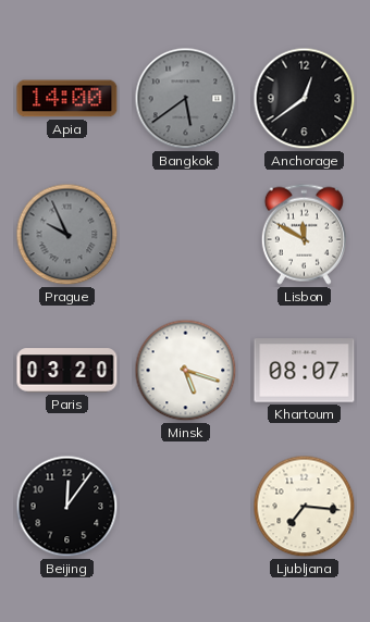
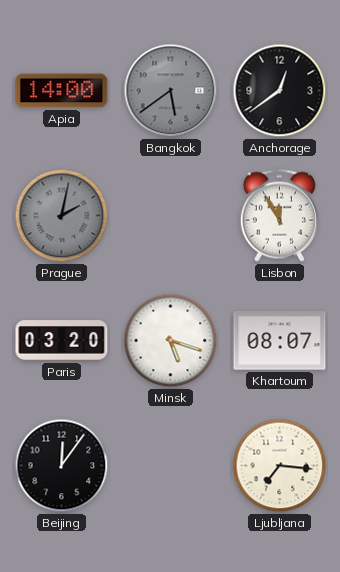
Prague: 9:56 -> 2:02
Lisbon: 11:50 -> 11:55
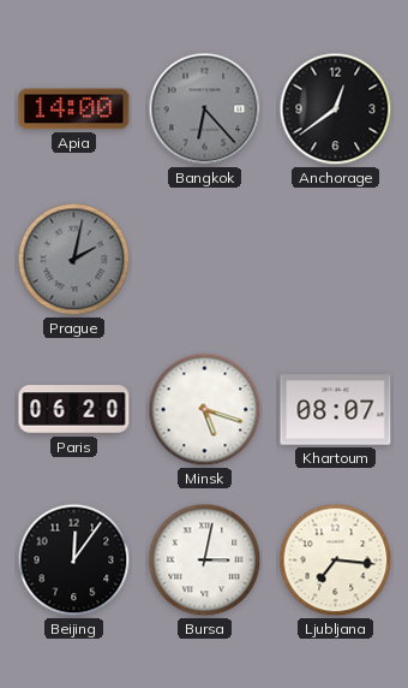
Bangkok: 5:39 -> 6:23
Lisbon: 11:55 -> none
Paris: 03:20 -> 06:20
Bursa: none -> 3:02
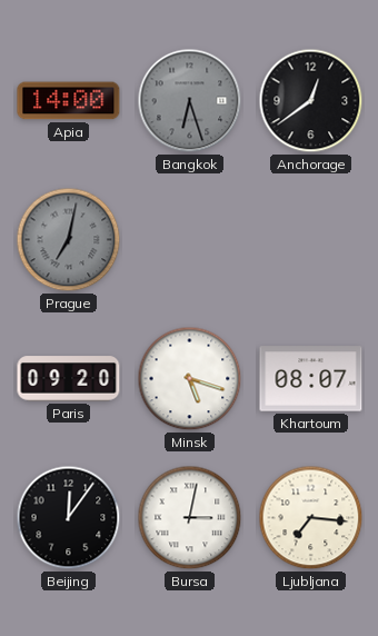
Bangkok: 6:23 -> 6:27
Prague: 2:02 -> 7:02
Paris: 06:20 -> 09:20
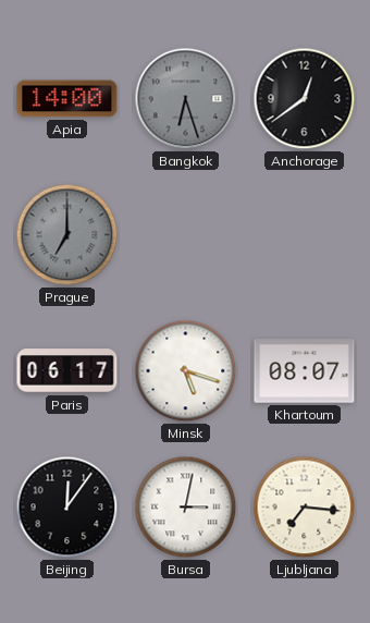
Prague: 7:02 -> 7:00
Paris: 09:20 -> 06:17
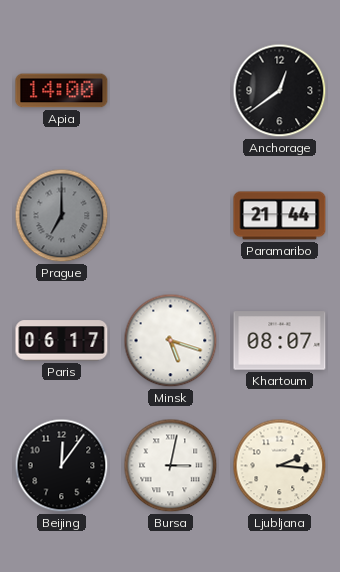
Bangkok: 6:27 -> none
Paramaribo: none -> 21:44
Ljubljana: 7:16 -> 2:16
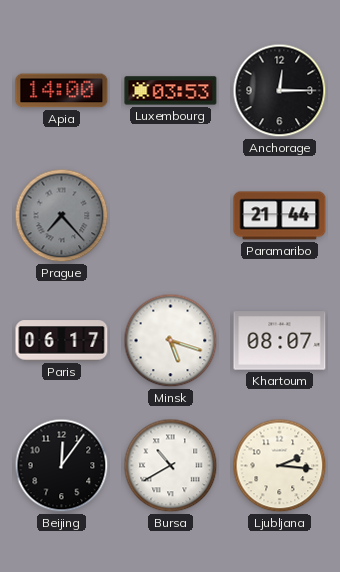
Luxembourg: none -> 03:53
Anchorage: 12:39 -> 12:15
Prague: 7:00 -> 7:23
Bursa: 3:02 -> 10:40
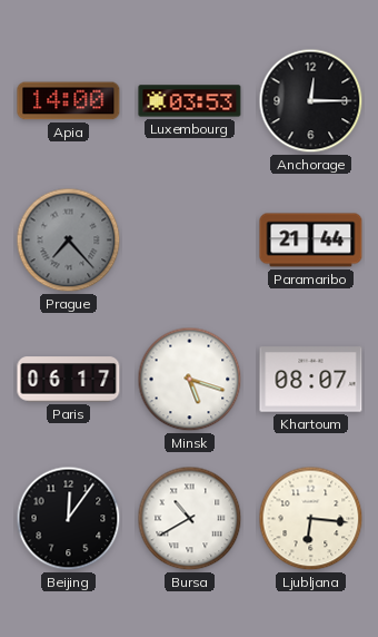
Ljubljana: 2:16 -> 6:16
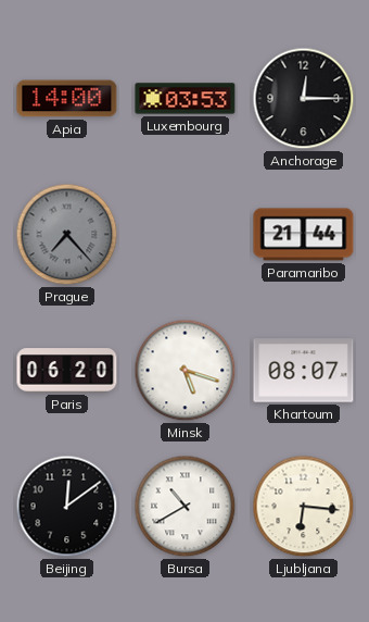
Paris: 06:17 -> 06:20
Beijing: 12:06 -> 12:09
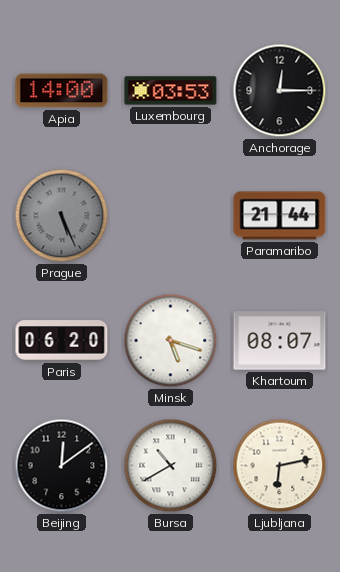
Prague: 7:23 -> 5:26
Ljubljana: 6:16 -> 6:13
